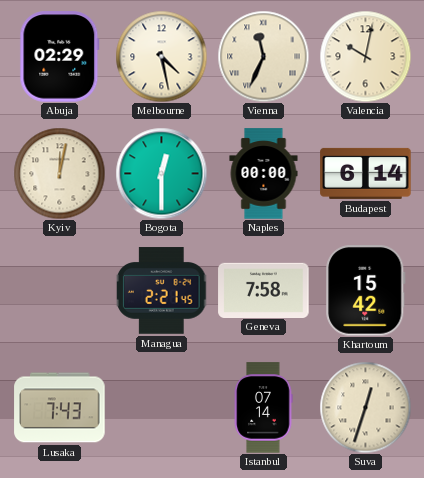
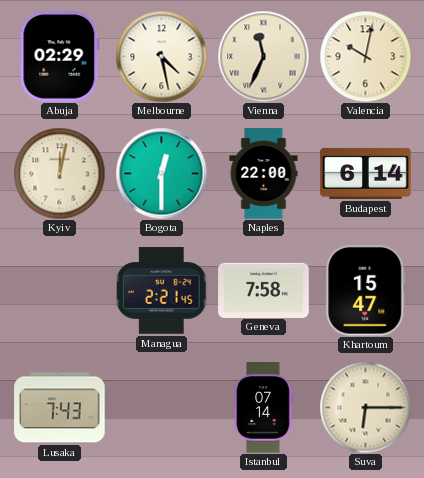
Naples: 00:00 -> 22:00
Khartoum: 15:42 -> 15:47
Suva: 12:33 -> 6:15
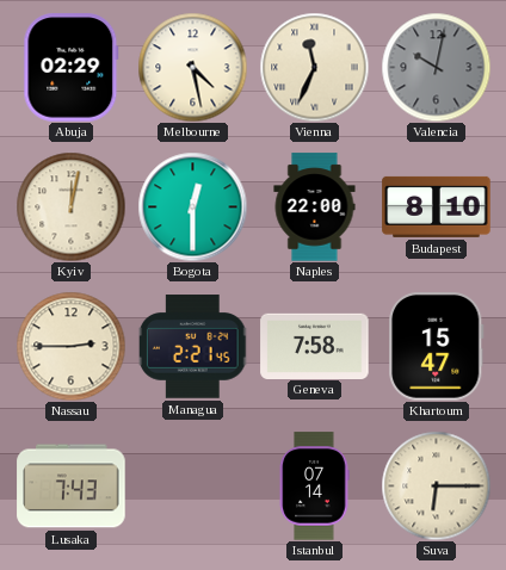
Valencia dial: cream -> grey
Budapest: 6:14 -> 8:10
Nassau: none -> 2:45
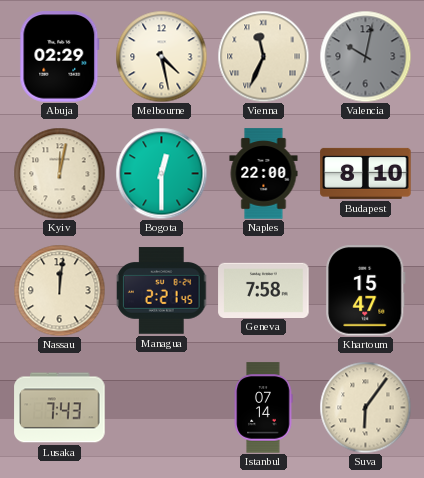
Nassau: 2:45 -> 12:01
Suva: 6:15 -> 6:06
